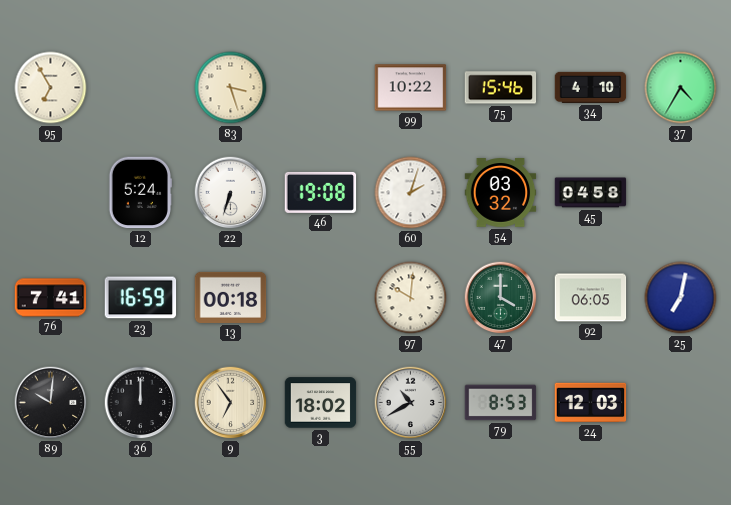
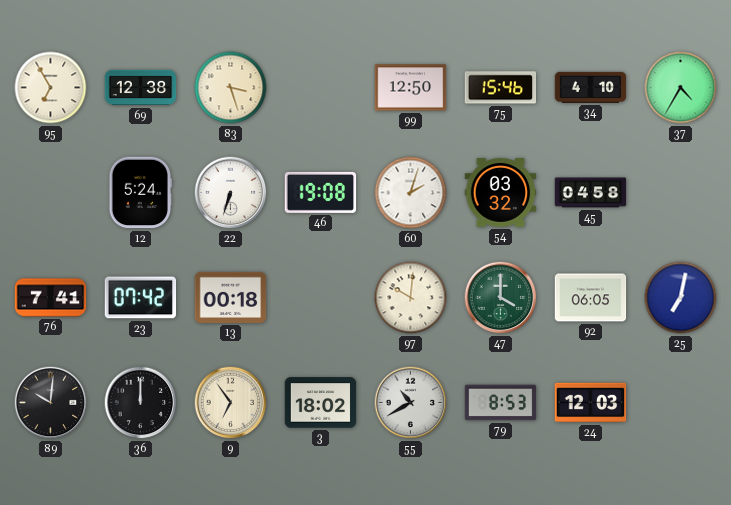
69: none -> 12:38
99: 10:22 -> 12:50
23: 16:59 -> 07:42
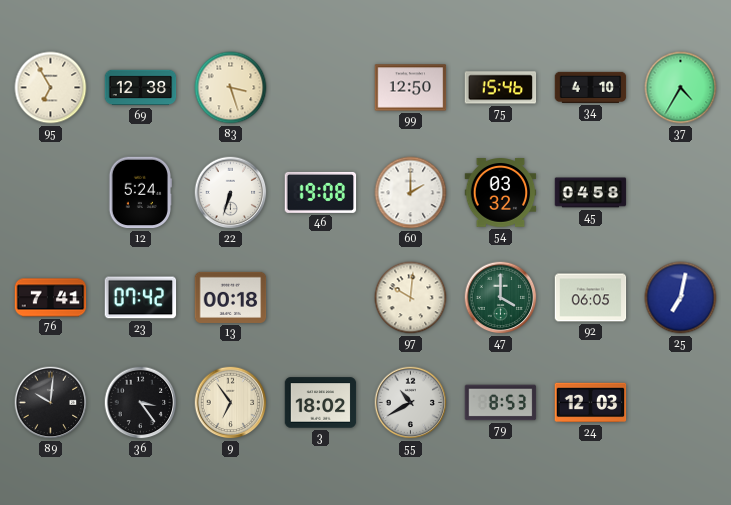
60: 2:03 -> 2:00
36: 12:00 -> 3:24
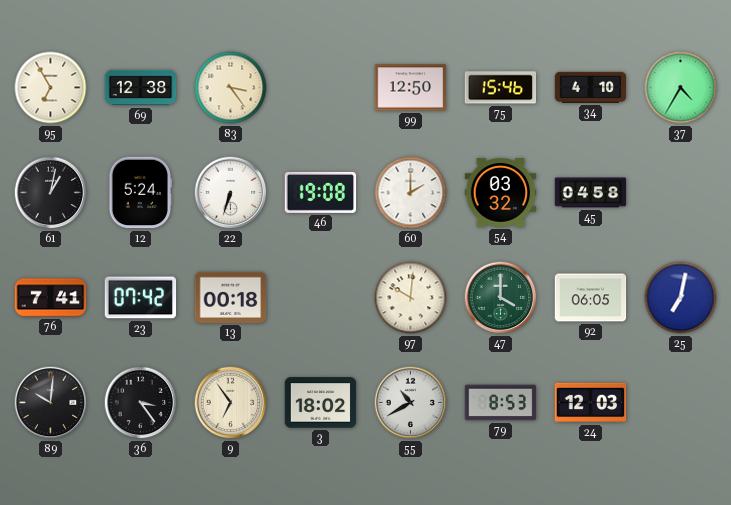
83: 3:27 -> 3:24
61: none -> 1:02
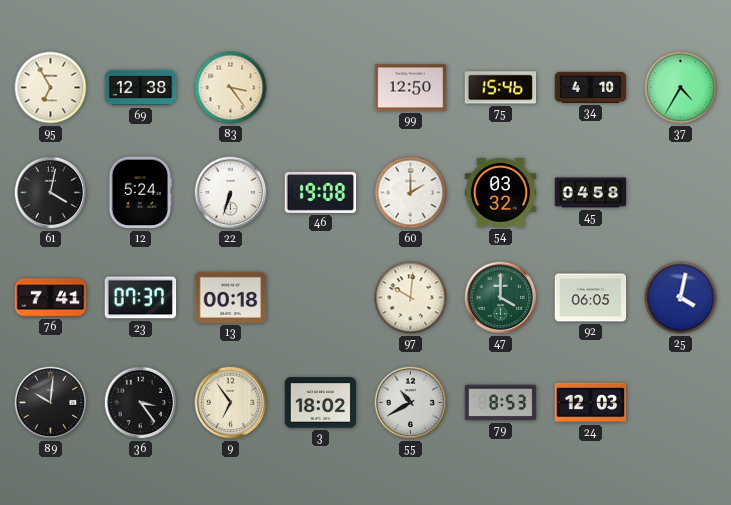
61: 1:02 -> 4:02
23: 07:42 -> 07:37
25: 7:02 -> 4:02
